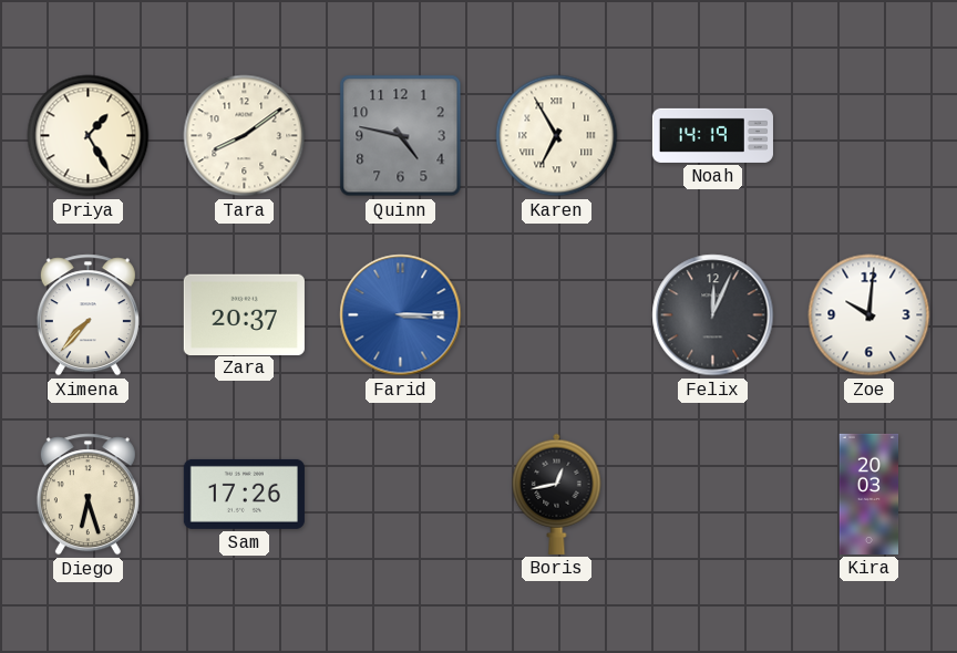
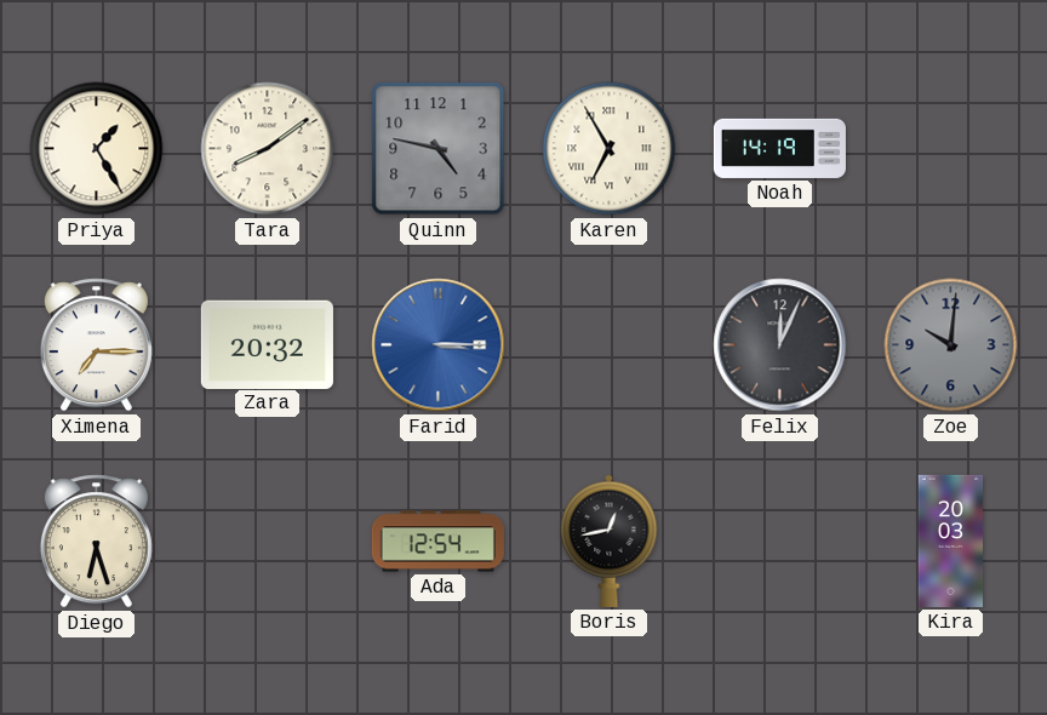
Ximena: 7:37 -> 7:15
Zara: 20:37 -> 20:32
Zoe dial: white -> grey
Sam: 17:26 -> none
Ada: none -> 12:54
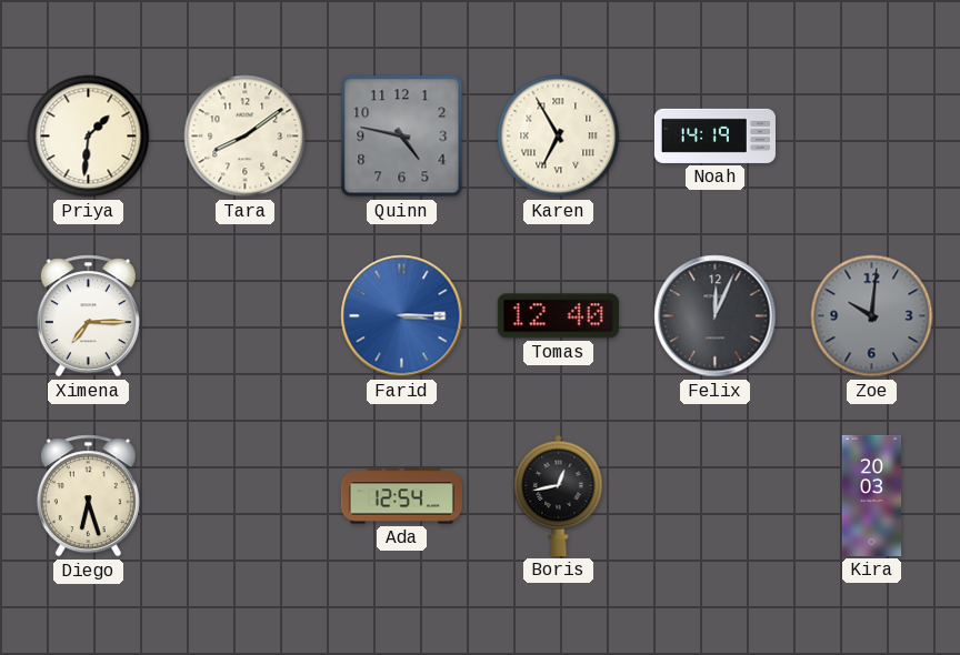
Priya: 1:25 -> 1:31
Zara: 20:32 -> none
Tomas: none -> 12:40
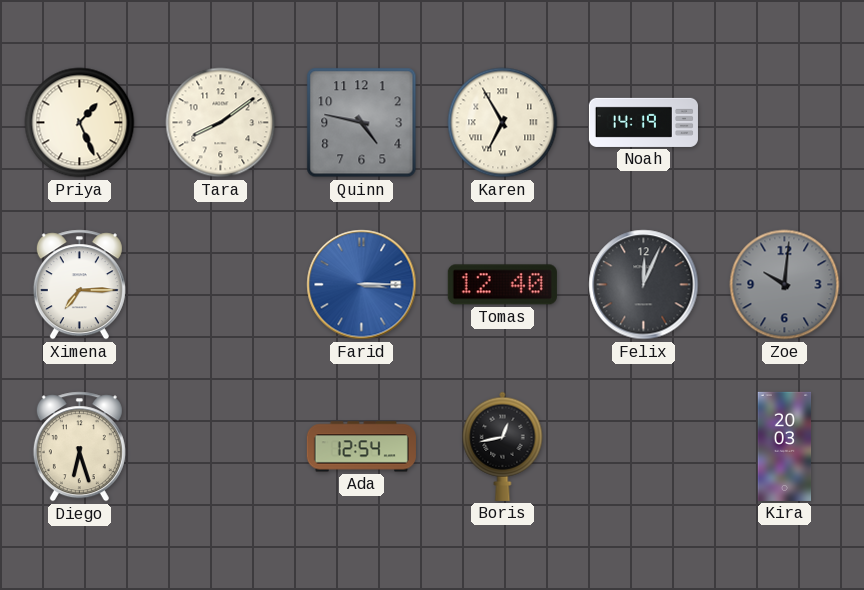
Priya: 1:31 -> 1:26
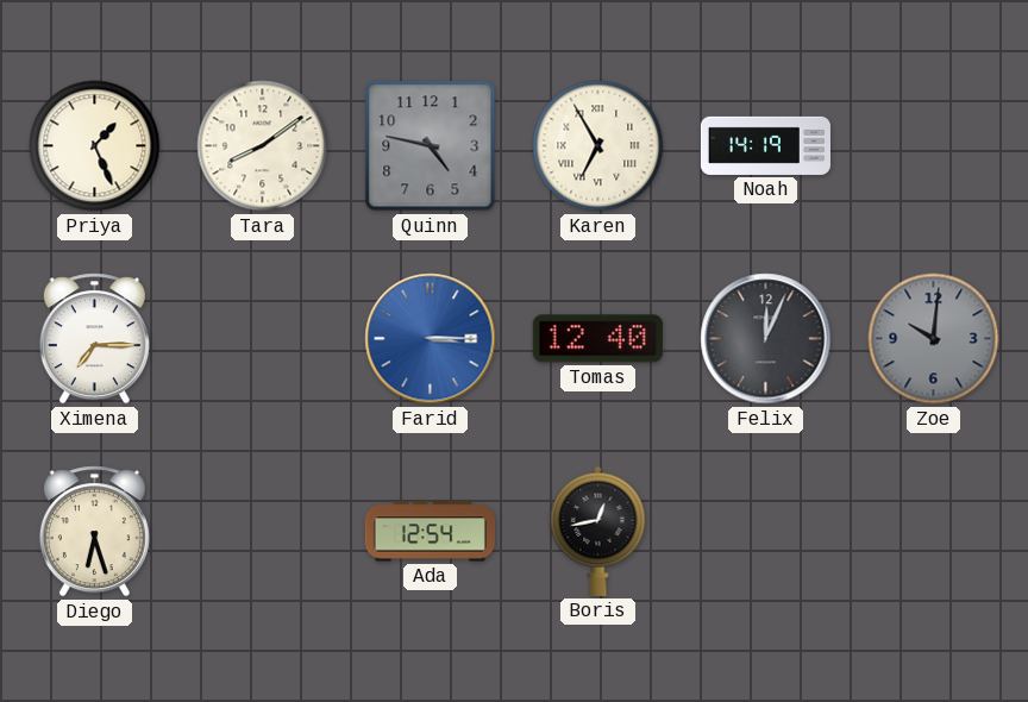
Kira: 20:03 -> none
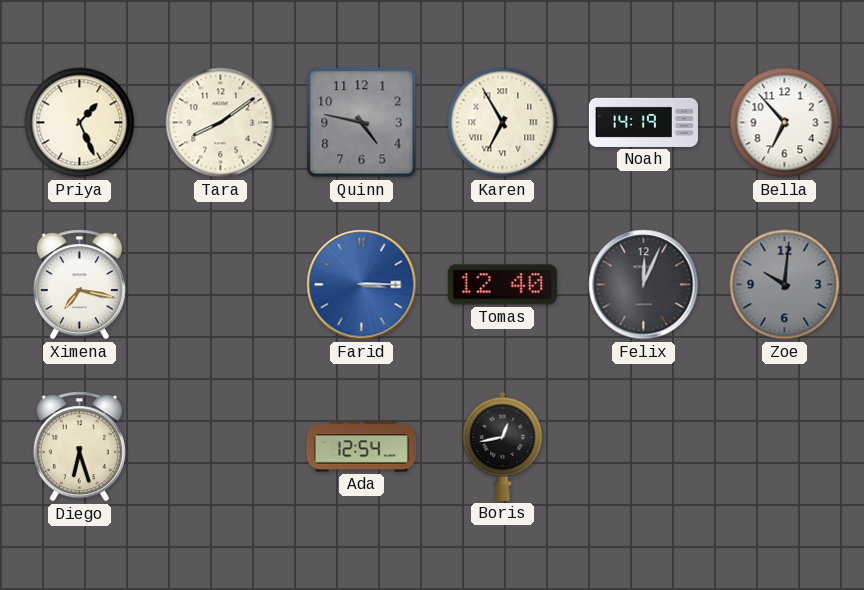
Bella: none -> 6:53
Ximena: 7:15 -> 7:17
